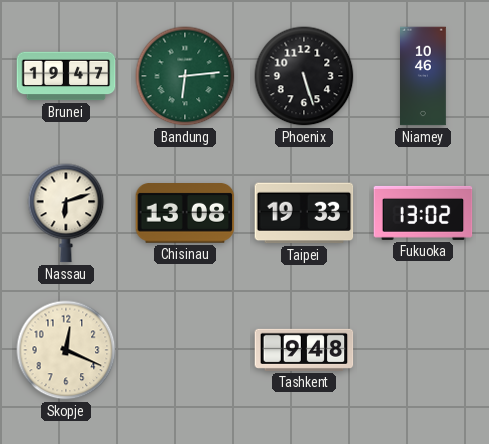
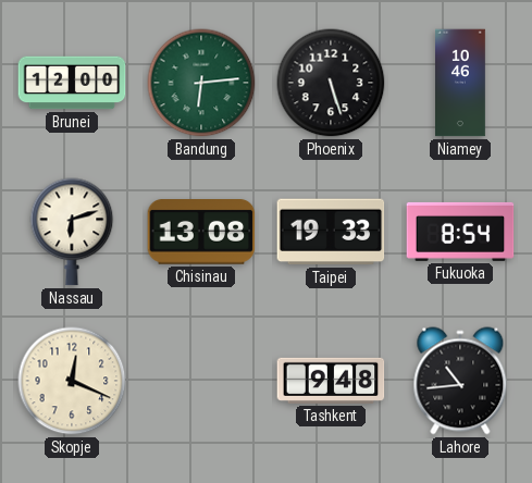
Brunei: 19:47 -> 12:00
Fukuoka: 13:02 -> 8:54
Lahore: none -> 10:44
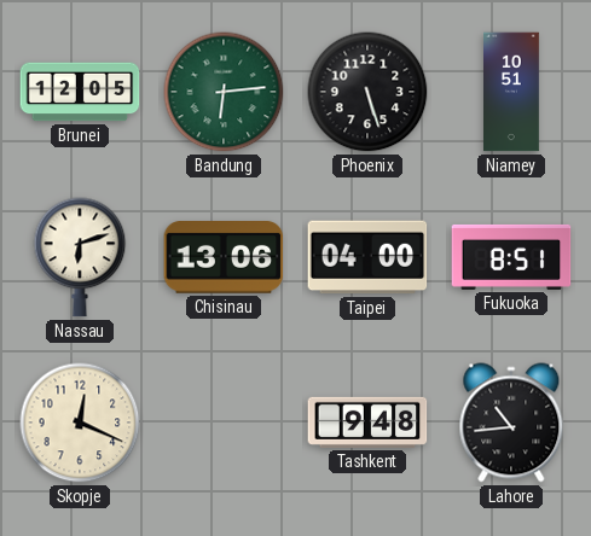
Brunei: 12:00 -> 12:05
Niamey: 10:46 -> 10:51
Chisinau: 13:08 -> 13:06
Taipei: 19:33 -> 04:00
Fukuoka: 8:54 -> 8:51
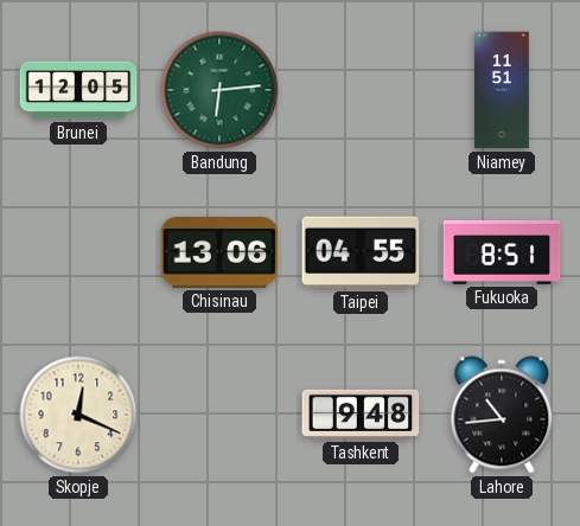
Phoenix: 5:27 -> none
Niamey: 10:51 -> 11:51
Nassau: 6:12 -> none
Taipei: 04:00 -> 04:55
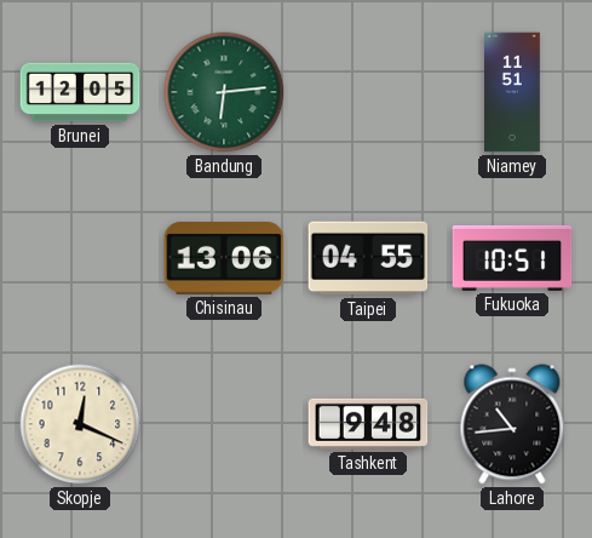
Fukuoka: 8:51 -> 10:51
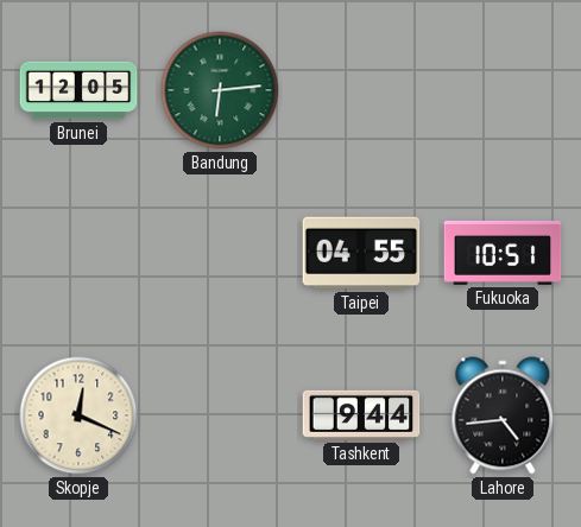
Niamey: 11:51 -> none
Chisinau: 13:06 -> none
Tashkent: 9:48 -> 9:44
Lahore: 10:44 -> 4:44
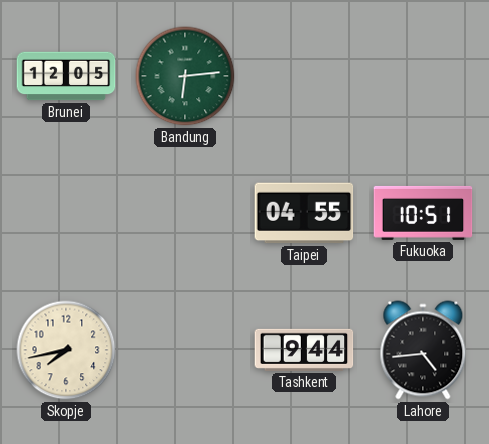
Skopje: 12:19 -> 7:43
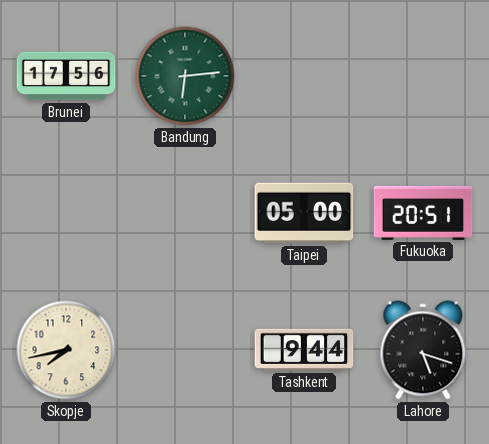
Brunei: 12:05 -> 17:56
Taipei: 04:55 -> 05:00
Fukuoka: 10:51 -> 20:51
Lahore: 4:44 -> 5:18
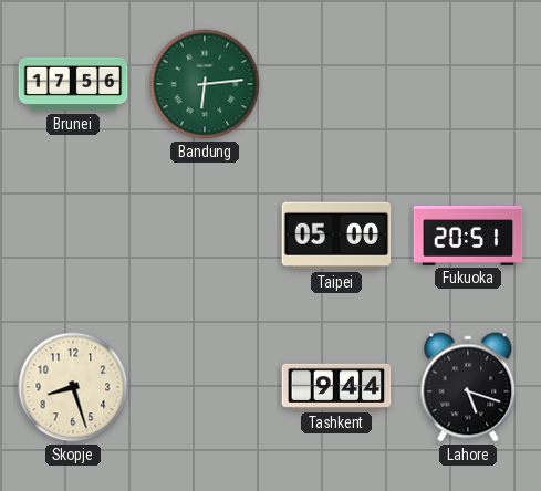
Skopje: 7:43 -> 8:27
